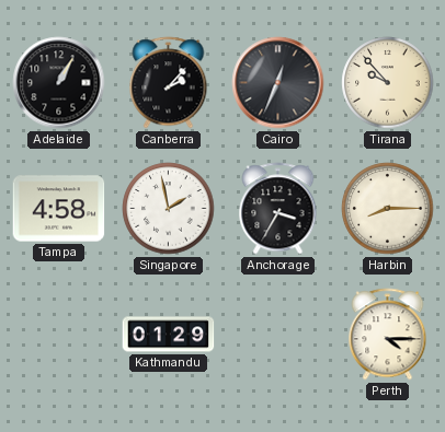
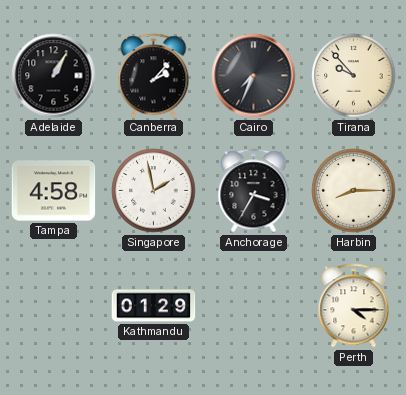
Cairo: 12:34 -> 7:34
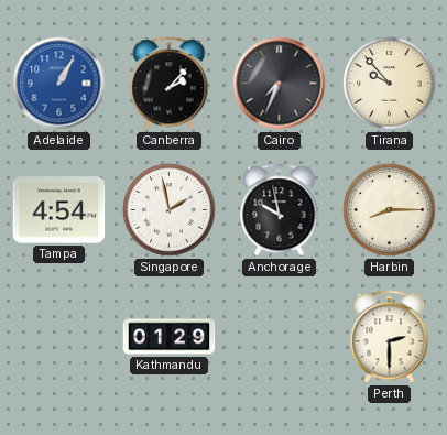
Adelaide dial: black -> blue
Tampa: 4:58 -> 4:54
Anchorage: 3:35 -> 9:58
Perth: 4:15 -> 2:30
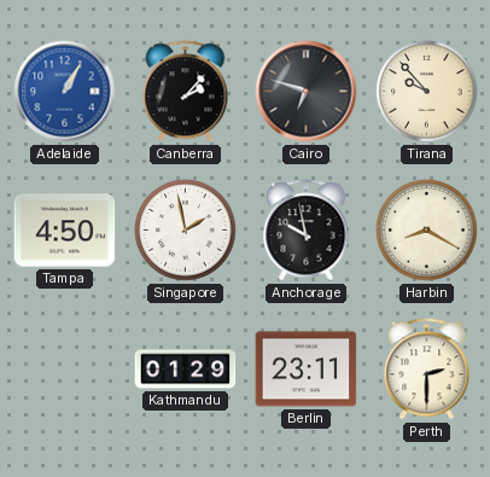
Cairo: 7:34 -> 6:48
Tampa: 4:54 -> 4:50
Harbin: 8:15 -> 8:20
Berlin: none -> 23:11
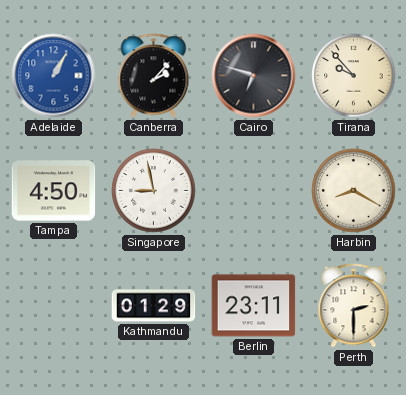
Singapore: 1:58 -> 8:58
Anchorage: 9:58 -> none
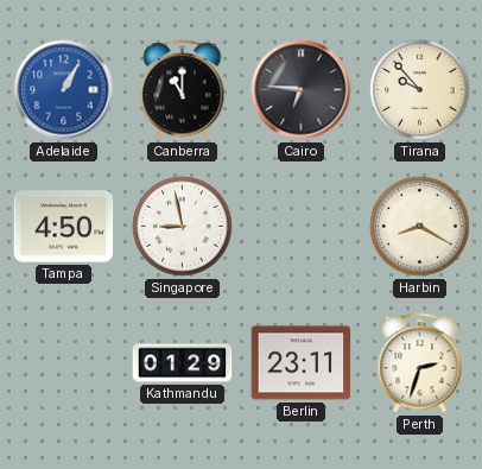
Canberra: 2:07 -> 11:00
Cairo: 6:48 -> 6:46
Perth: 2:30 -> 2:33
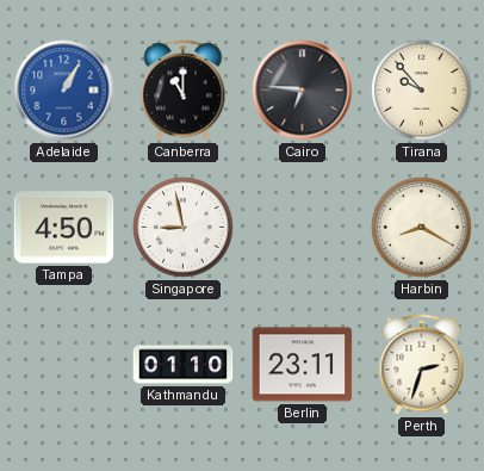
Kathmandu: 01:29 -> 01:10
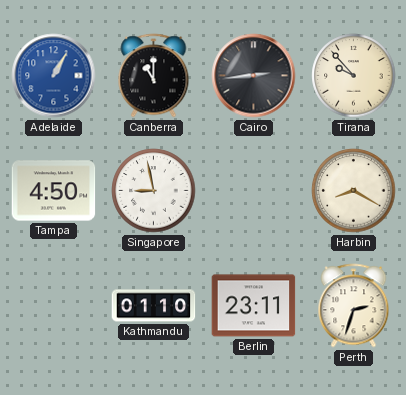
Cairo: 6:46 -> 2:44
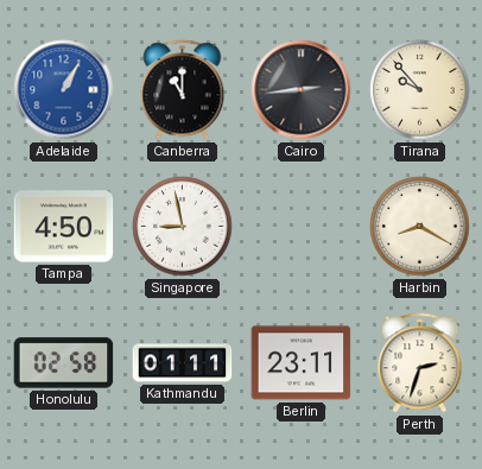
Honolulu: none -> 02:58
Kathmandu: 01:10 -> 01:11
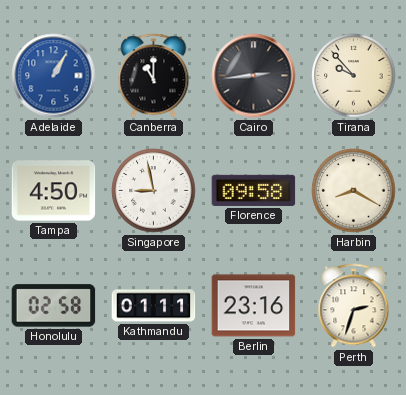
Florence: none -> 09:58
Berlin: 23:11 -> 23:16
